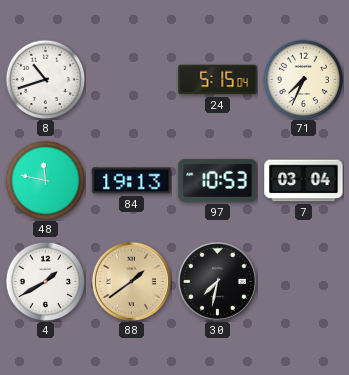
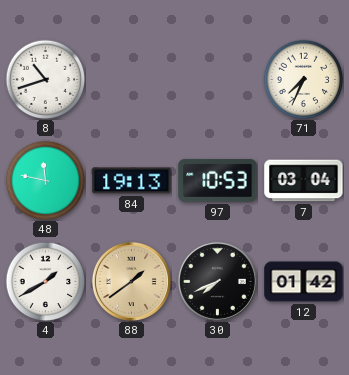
24: 5:15 -> none
30: 7:32 -> 7:41
12: none -> 01:42
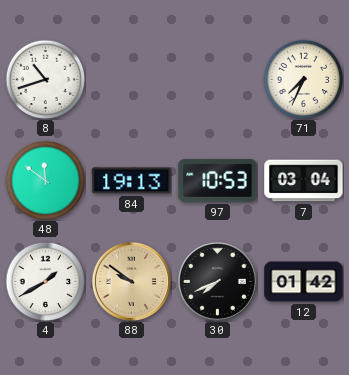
48: 11:47 -> 11:51
88: 1:39 -> 9:51
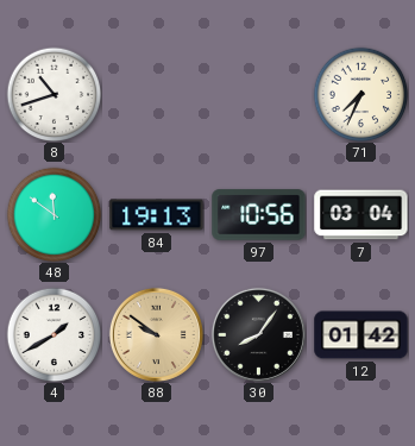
97: 10:53 -> 10:56
30: 7:41 -> 8:06
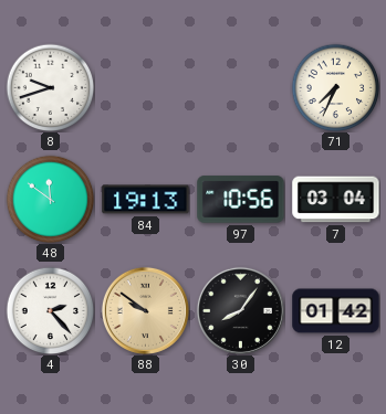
8: 10:42 -> 9:42
4: 1:40 -> 2:23
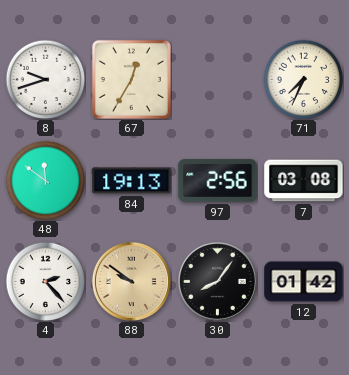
67: none -> 12:35
97: 10:56 -> 2:56
7: 03:04 -> 03:08
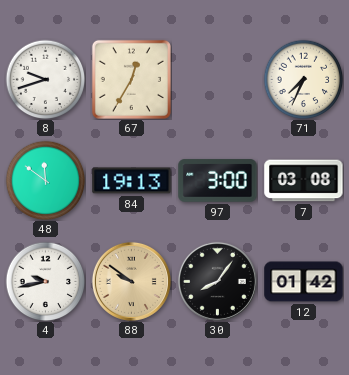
97: 2:56 -> 3:00
4: 2:23 -> 9:43
